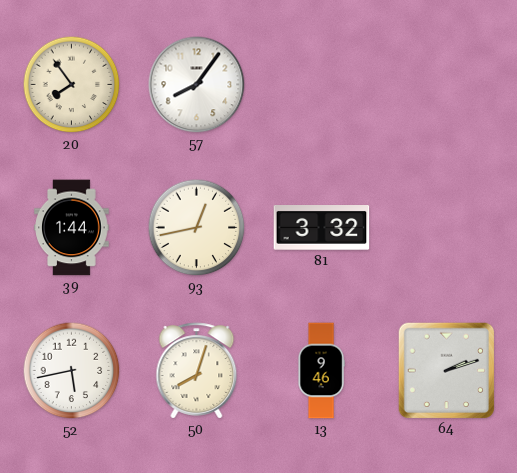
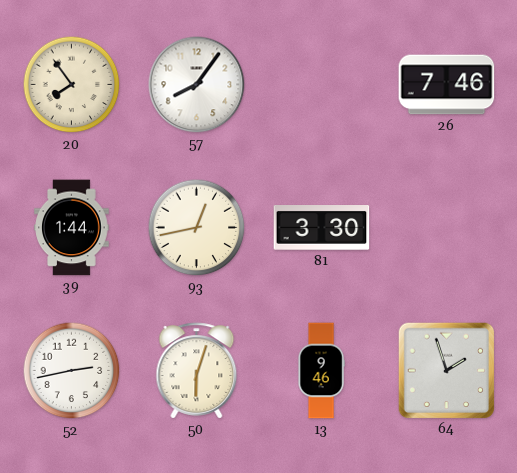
26: none -> 7:46
81: 3:32 -> 3:30
52: 5:43 -> 2:43
50: 8:03 -> 6:03
64: 2:12 -> 1:57
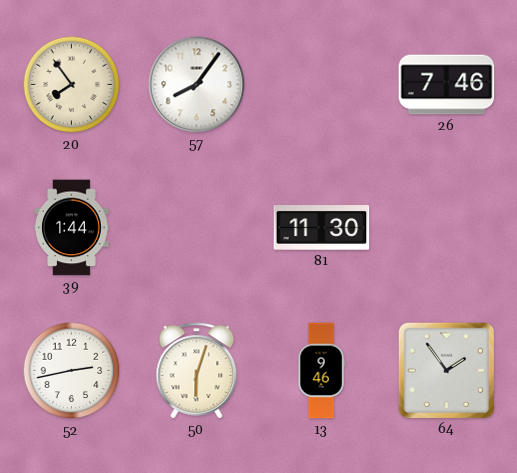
93: 12:43 -> none
81: 3:30 -> 11:30
64: 1:57 -> 1:54
